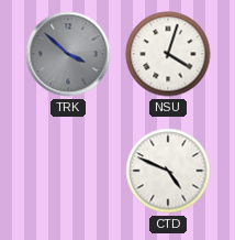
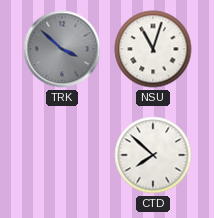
NSU: 4:03 -> 11:03
CTD: 4:49 -> 7:52
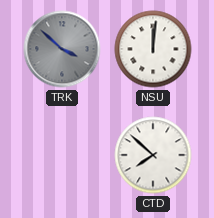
NSU: 11:03 -> 12:01
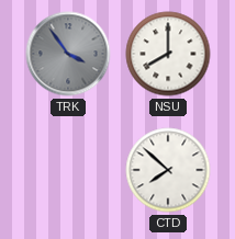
TRK: 3:52 -> 3:54
NSU: 12:01 -> 8:00
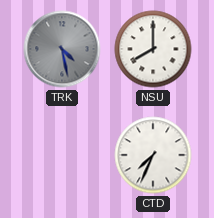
TRK: 3:54 -> 4:28
CTD: 7:52 -> 7:34
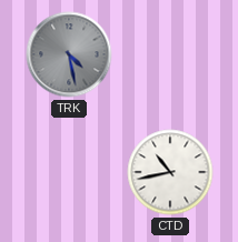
NSU: 8:00 -> none
CTD: 7:34 -> 10:43
